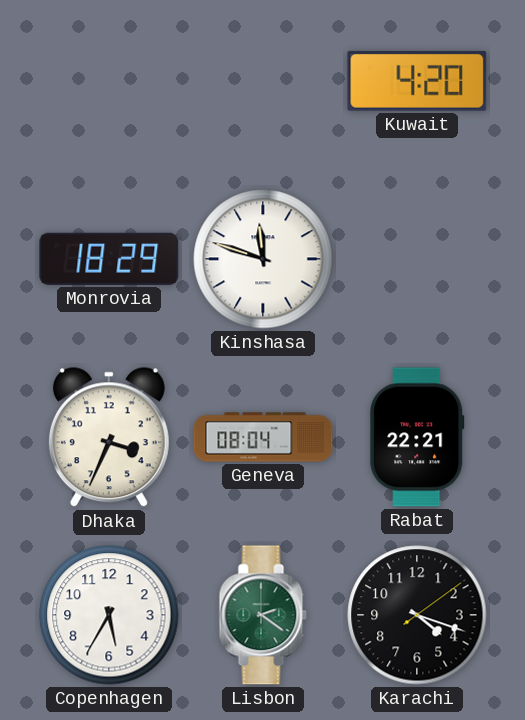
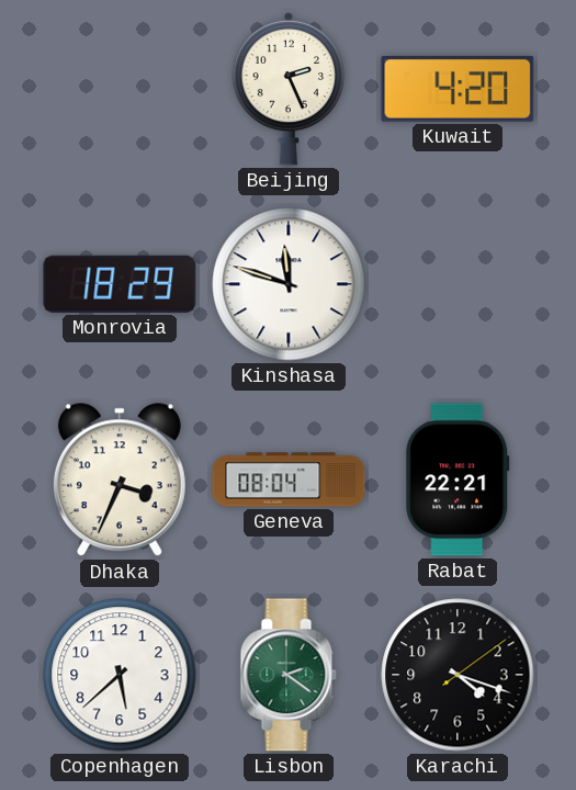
Beijing: none -> 2:26
Copenhagen: 5:35 -> 5:38
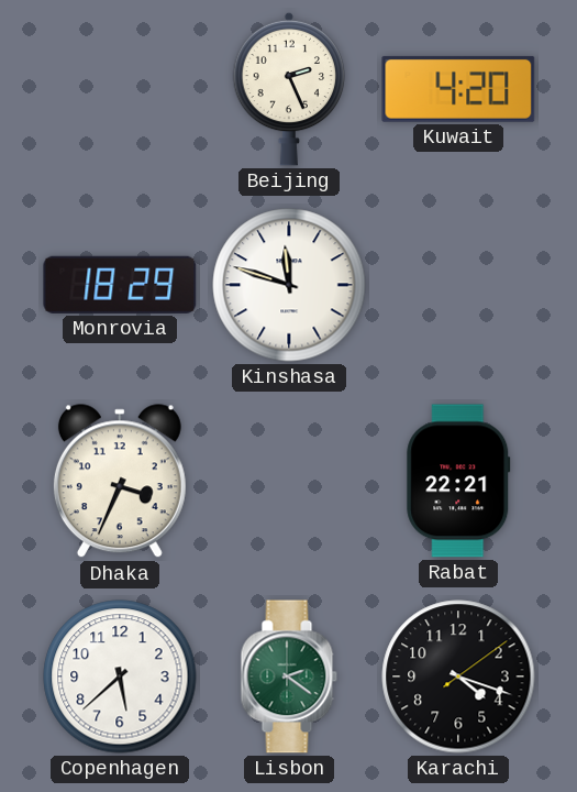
Geneva: 08:04 -> none
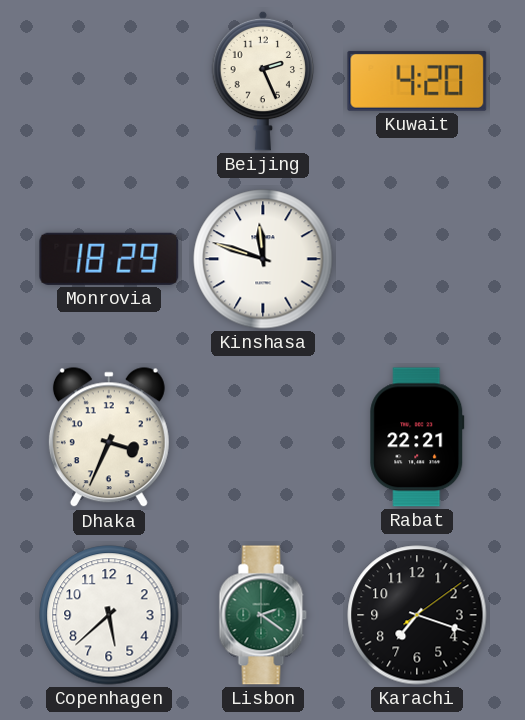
Karachi: 4:18 -> 7:18
